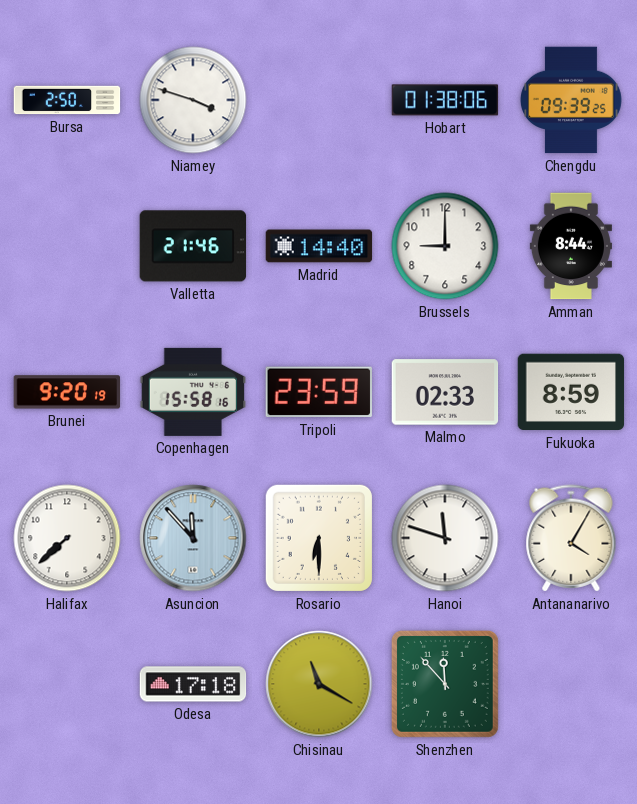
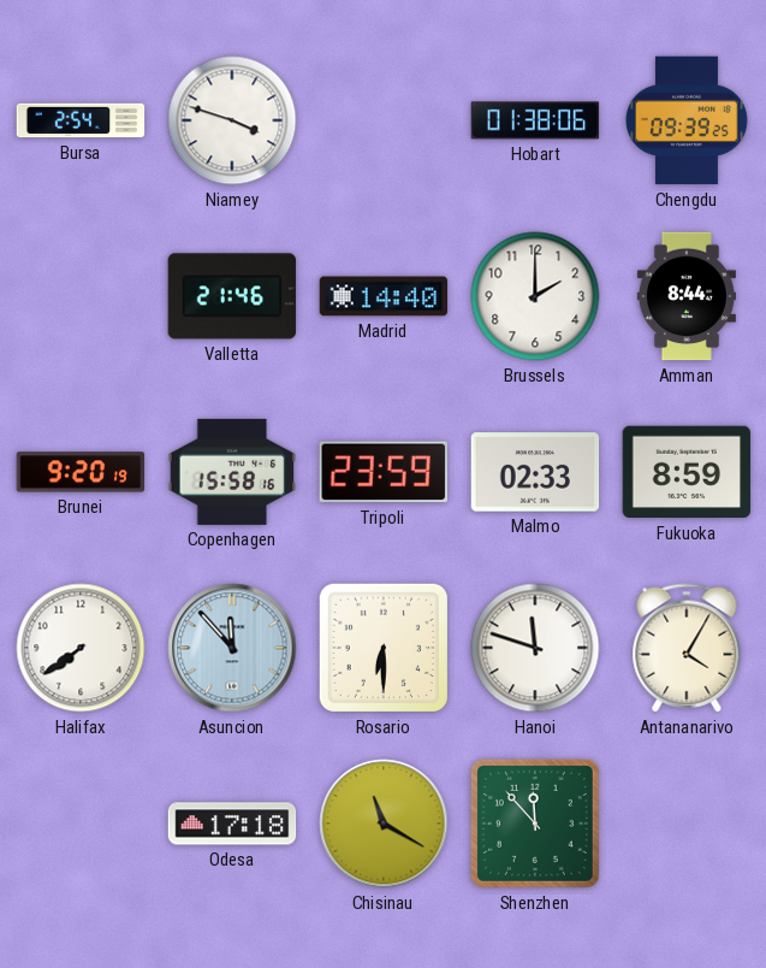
Bursa: 2:50 -> 2:54
Brussels: 9:00 -> 2:00
Halifax: 7:38 -> 7:39
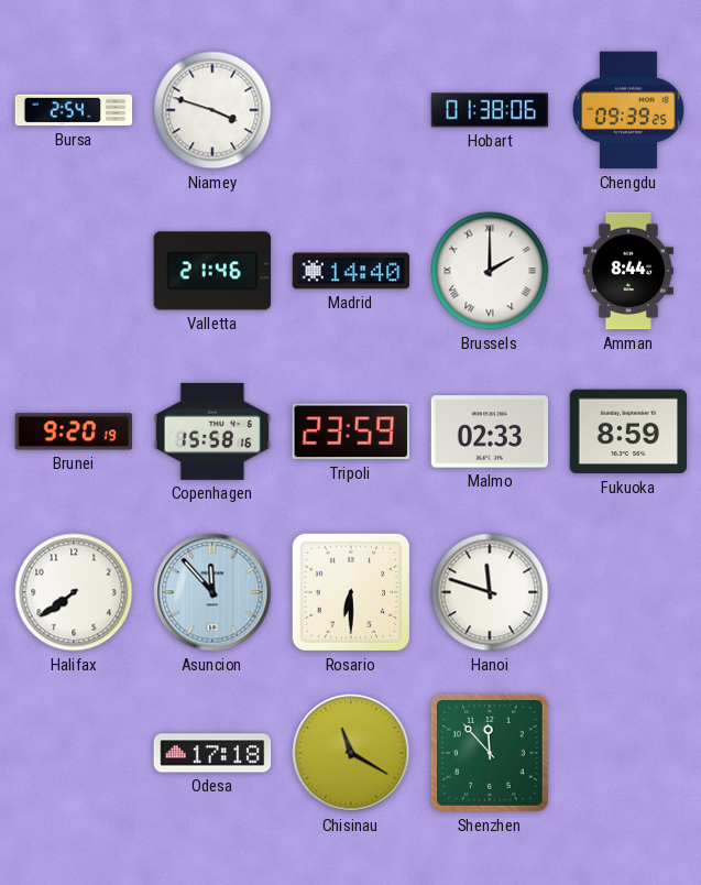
Brussels numerals: Arabic -> Roman
Antananarivo: 4:05 -> none
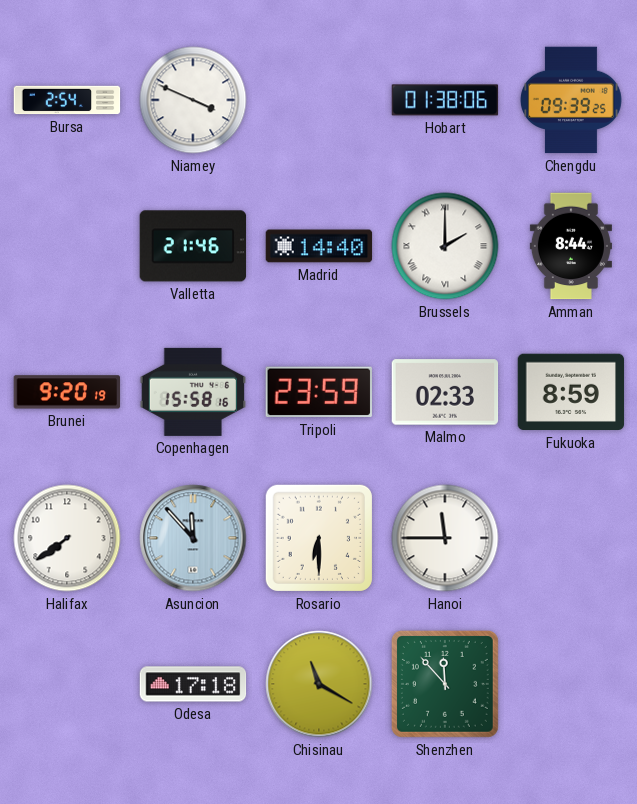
Niamey: 3:48 -> 3:49
Hanoi: 11:48 -> 11:45
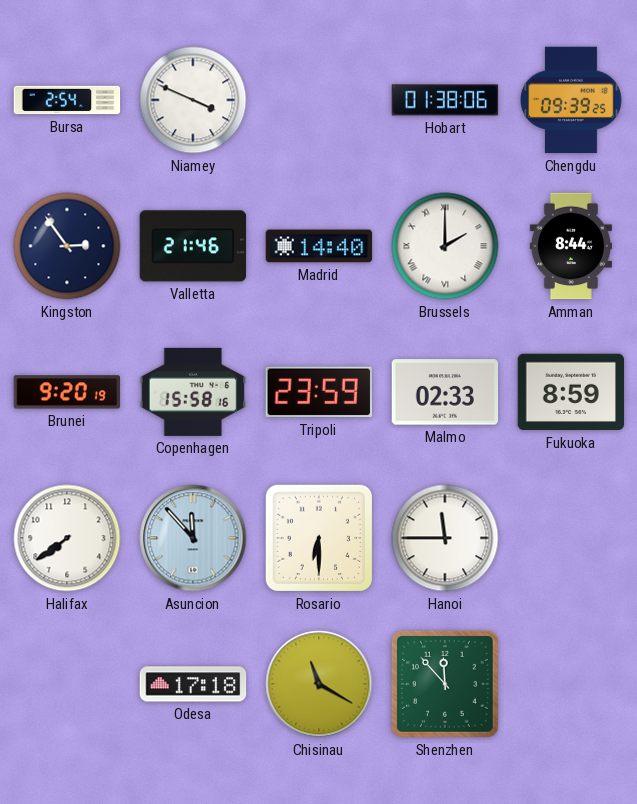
Kingston: none -> 2:54
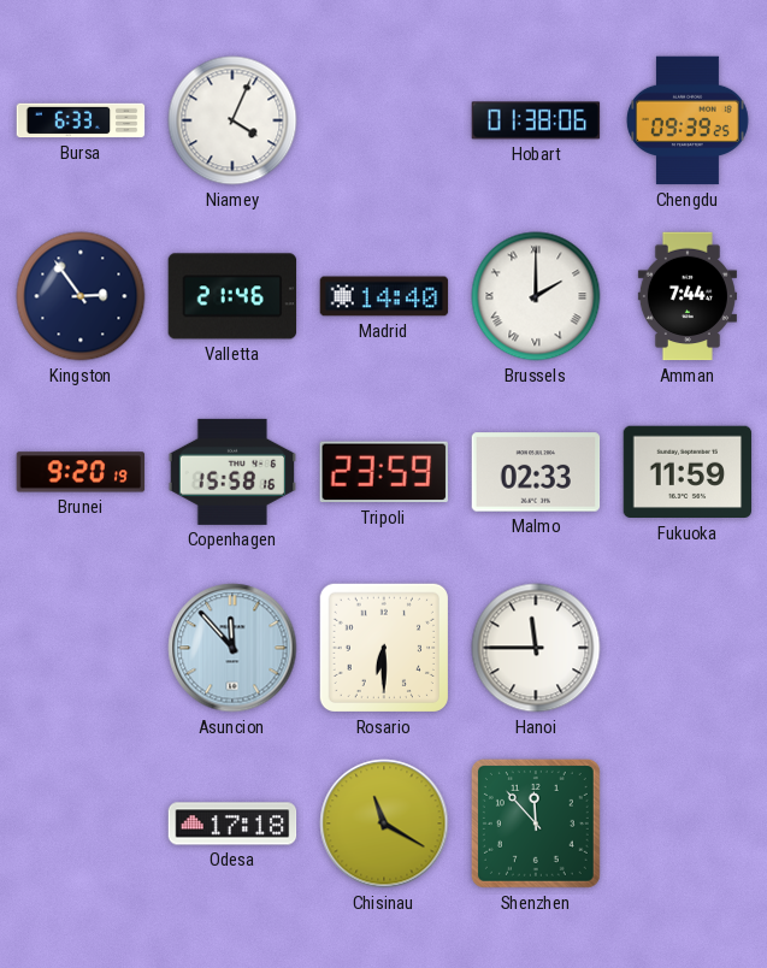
Bursa: 2:54 -> 6:33
Niamey: 3:49 -> 4:04
Amman: 8:44 -> 7:44
Fukuoka: 8:59 -> 11:59
Halifax: 7:39 -> none
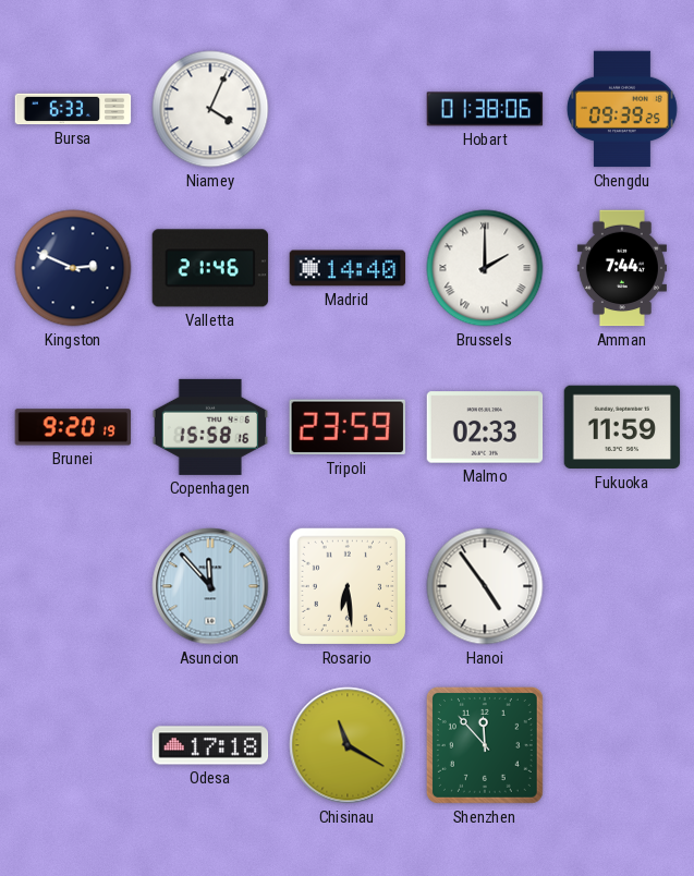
Kingston: 2:54 -> 2:49
Rosario: 6:30 -> 6:29
Hanoi: 11:45 -> 4:54
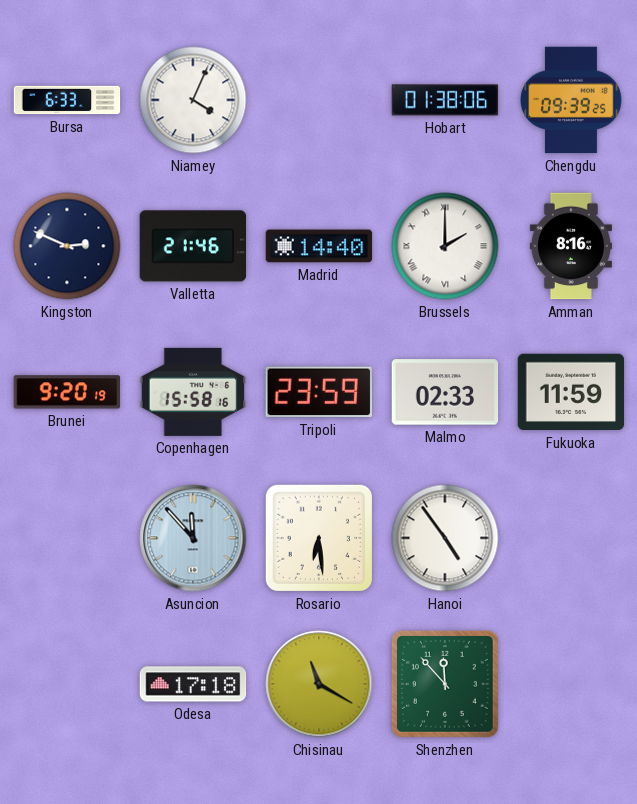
Amman: 7:44 -> 8:16
